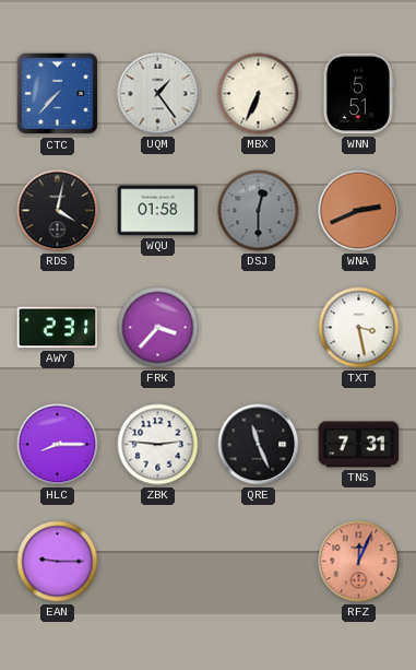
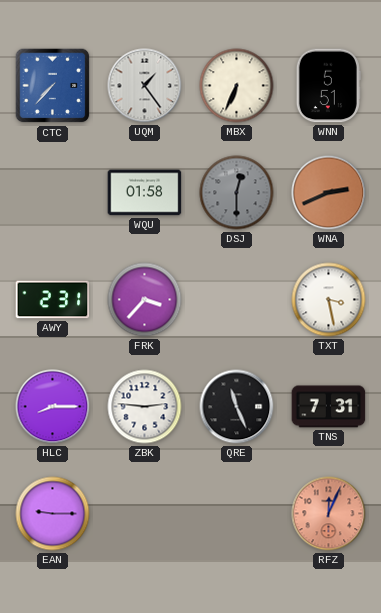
RDS: 4:02 -> none
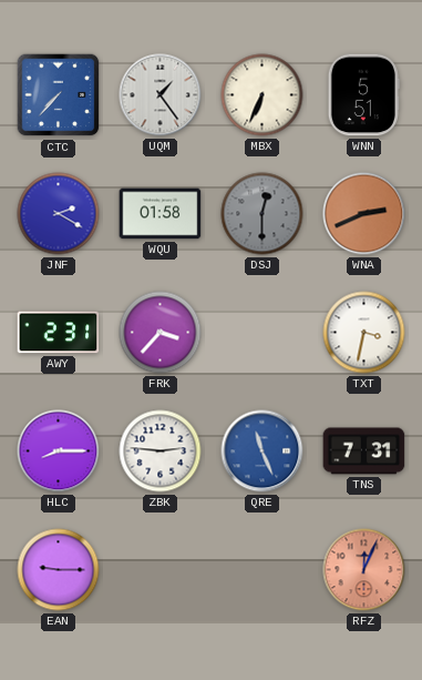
JNF: none -> 2:20
TXT: 3:28 -> 3:32
QRE dial: black -> blue
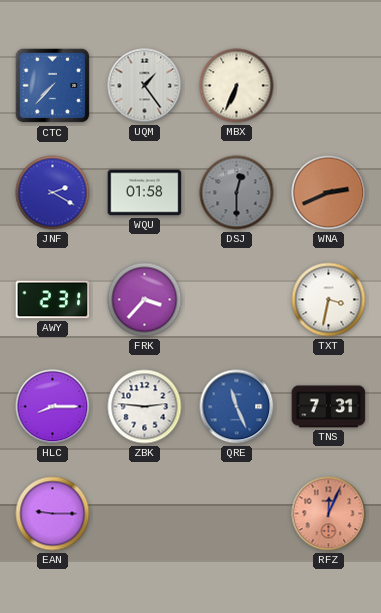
WNN: 5:51 -> none
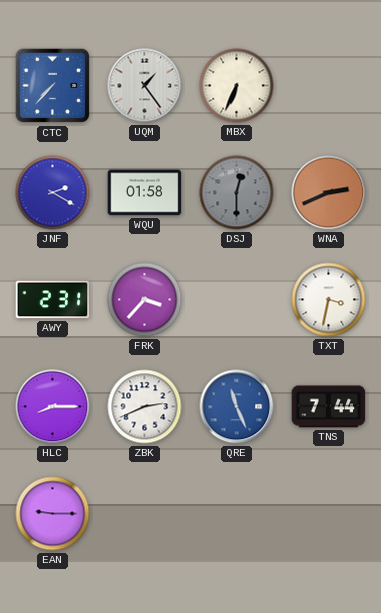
ZBK: 2:46 -> 2:41
TNS: 7:31 -> 7:44
RFZ: 12:04 -> none
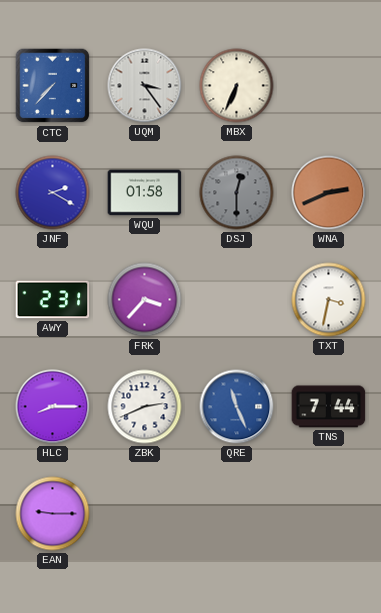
UQM: 1:24 -> 3:24
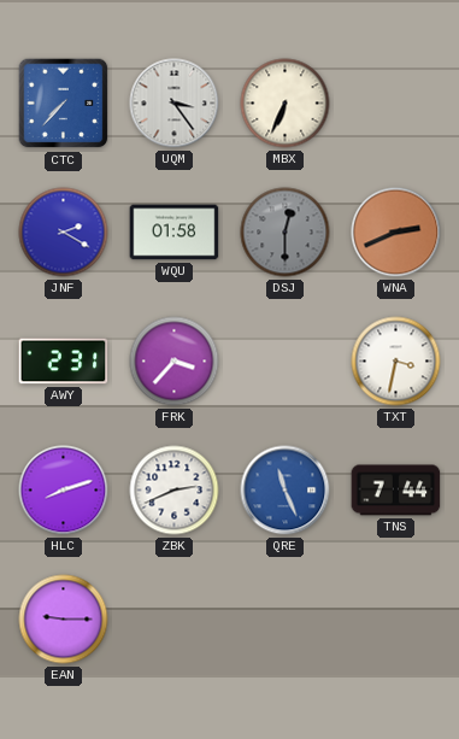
HLC: 8:15 -> 8:12
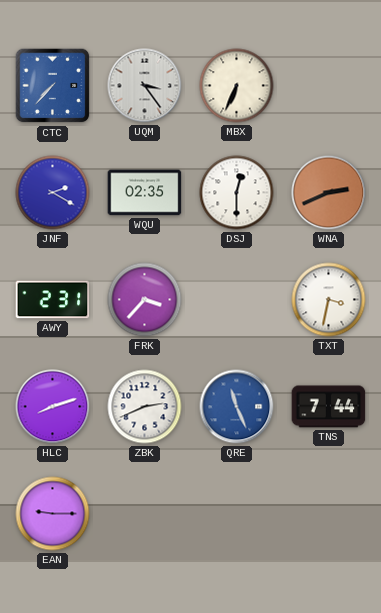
WQU: 01:58 -> 02:35
DSJ dial: grey -> white
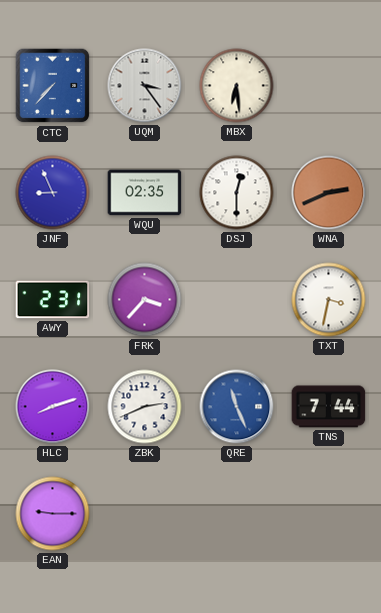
MBX: 6:34 -> 6:29
JNF: 2:20 -> 8:56
